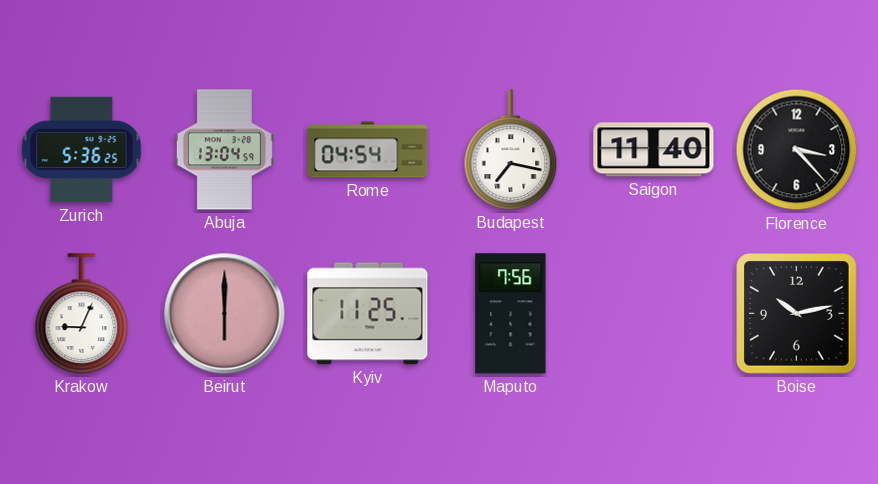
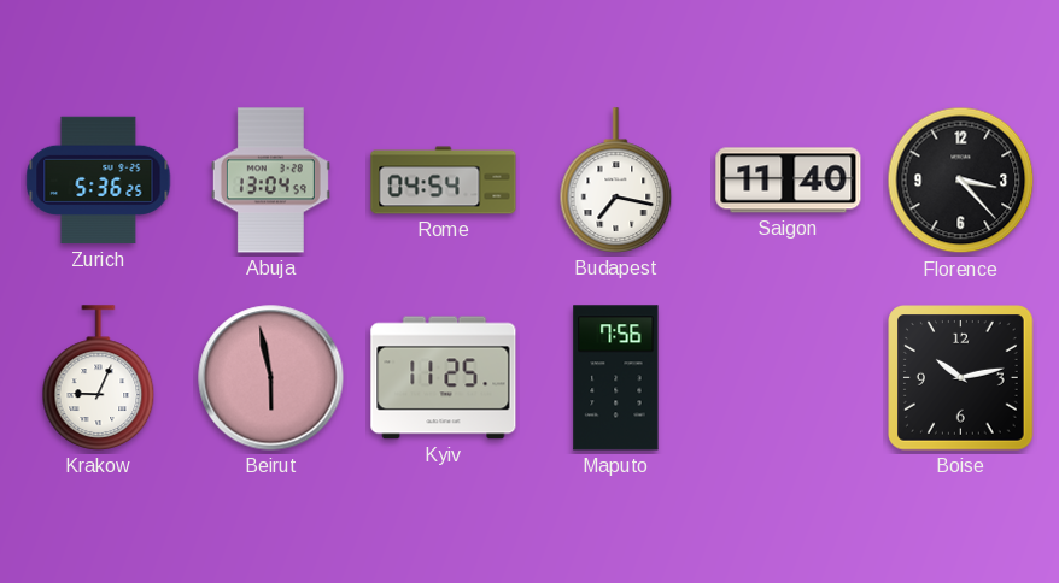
Beirut: 6:00 -> 5:58
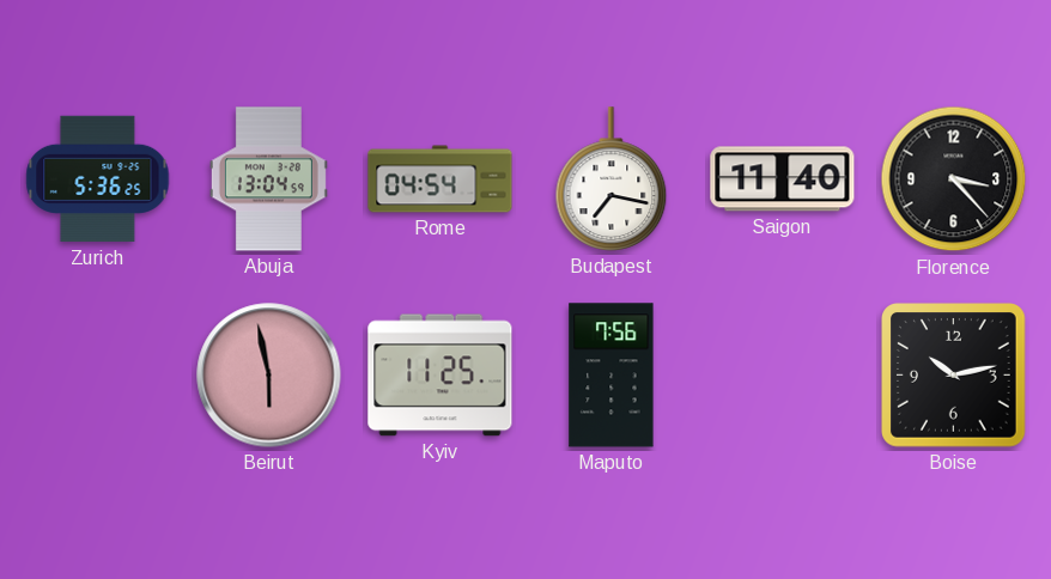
Krakow: 9:04 -> none
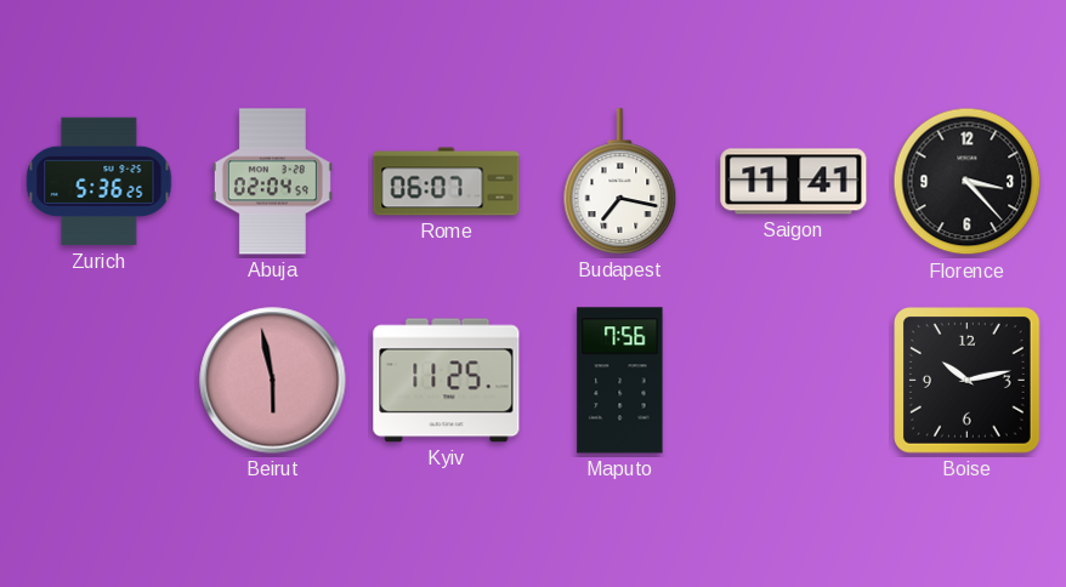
Abuja: 13:04 -> 02:04
Rome: 04:54 -> 06:07
Saigon: 11:40 -> 11:41
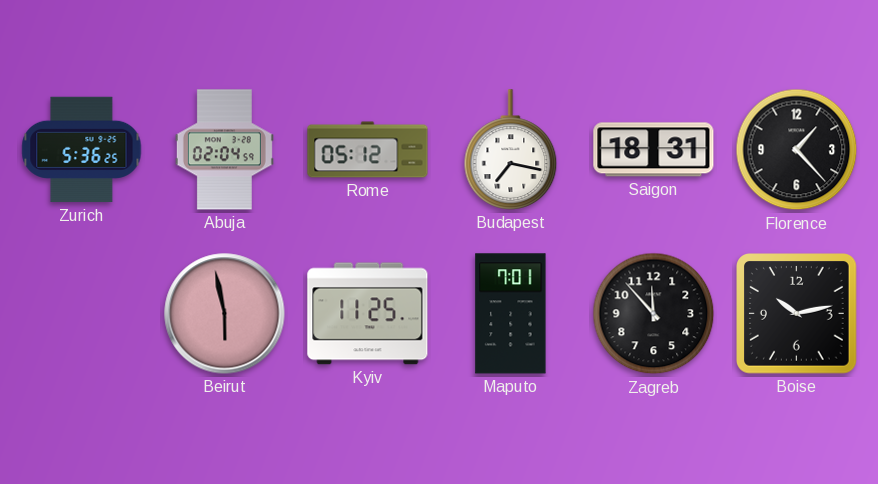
Rome: 06:07 -> 05:12
Saigon: 11:41 -> 18:31
Florence: 3:23 -> 1:23
Maputo: 7:56 -> 7:01
Zagreb: none -> 11:53
